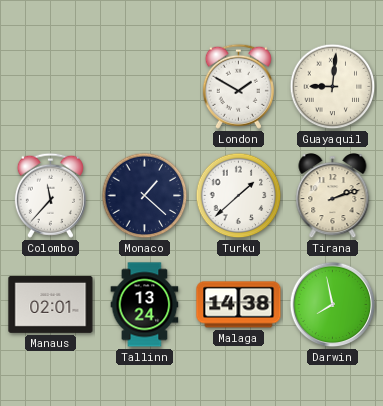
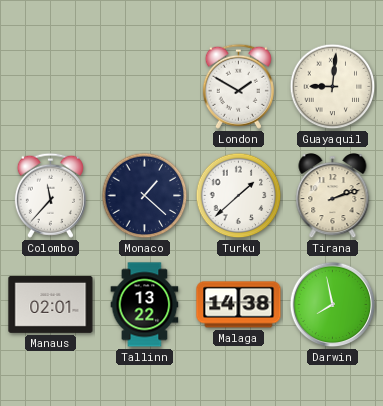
Tallinn: 13:24 -> 13:22
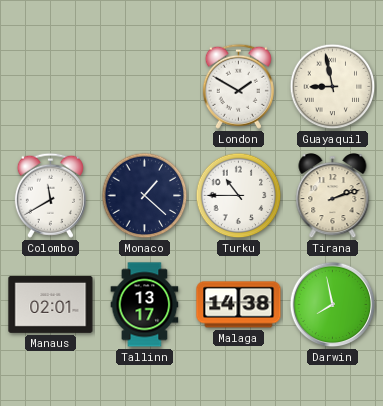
Guayaquil: 9:01 -> 8:58
Colombo: 11:37 -> 11:40
Turku: 1:38 -> 10:45
Tallinn: 13:22 -> 13:17
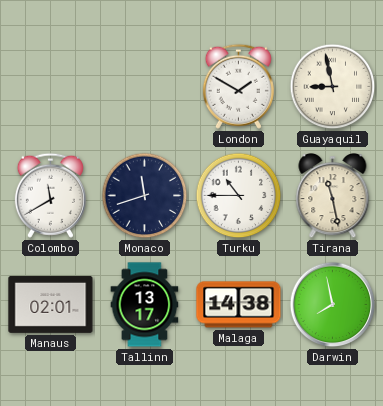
Monaco: 1:22 -> 11:42
Tirana: 2:12 -> 11:28
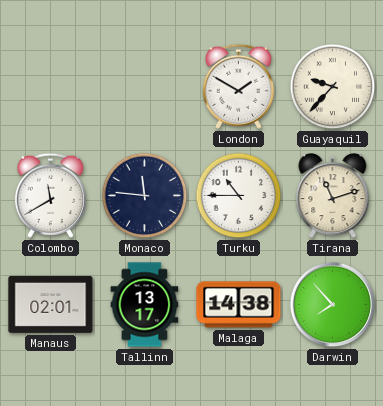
Guayaquil: 8:58 -> 9:37
Monaco: 11:42 -> 11:46
Tirana: 11:28 -> 11:12
Darwin: 7:58 -> 7:53
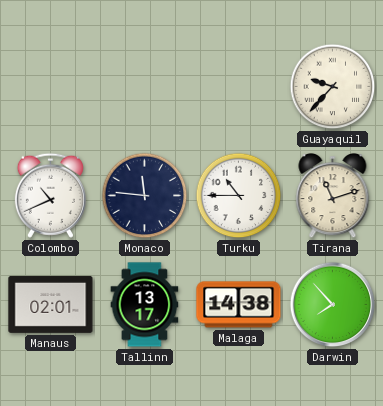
London: 1:50 -> none
Colombo: 11:40 -> 10:41
